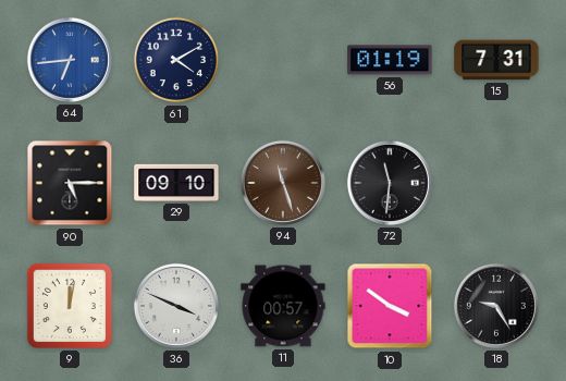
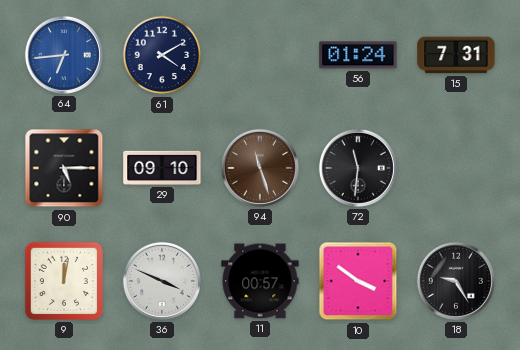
56: 01:19 -> 01:24
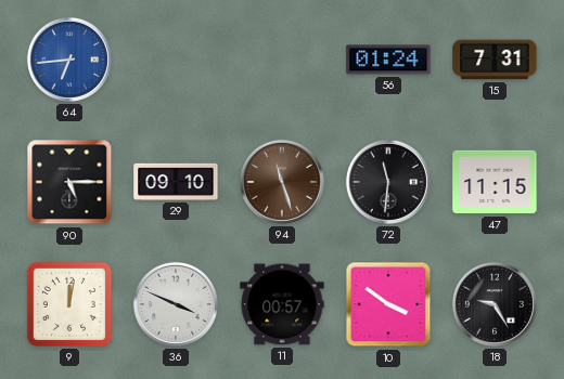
61: 4:10 -> none
47: none -> 11:15
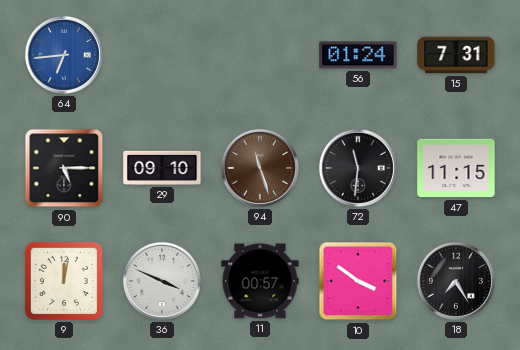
18: 9:25 -> 7:25
